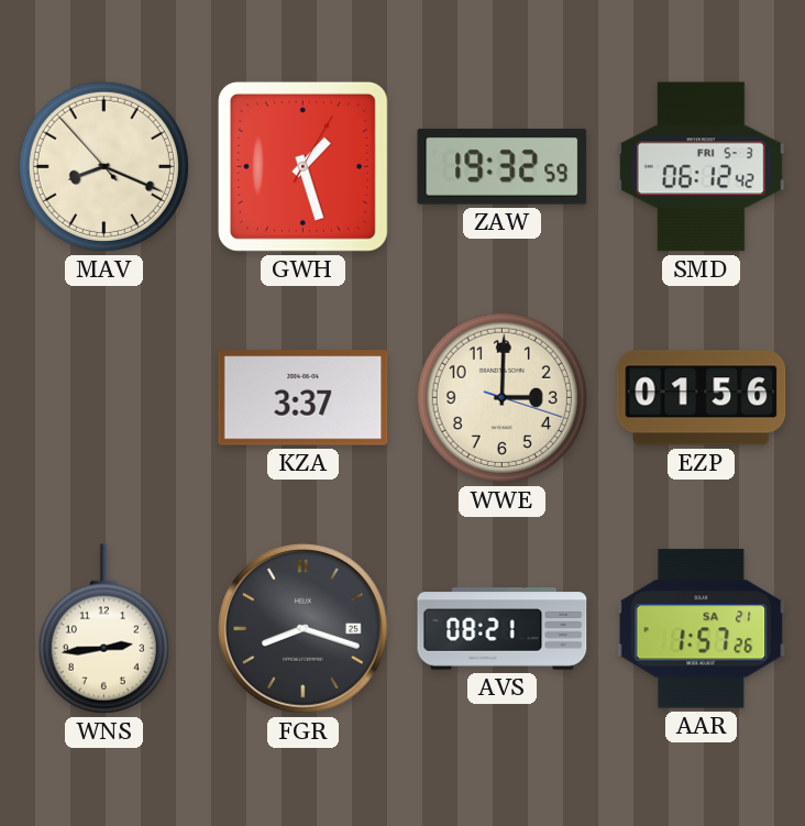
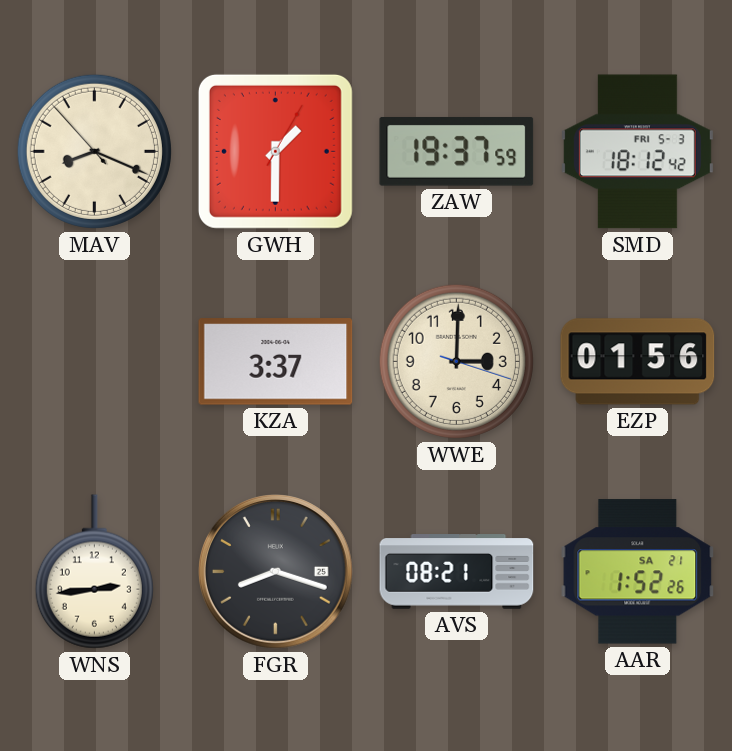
GWH: 1:27 -> 1:30
ZAW: 19:32 -> 19:37
SMD: 06:12 -> 18:12
AAR: 1:57 -> 1:52
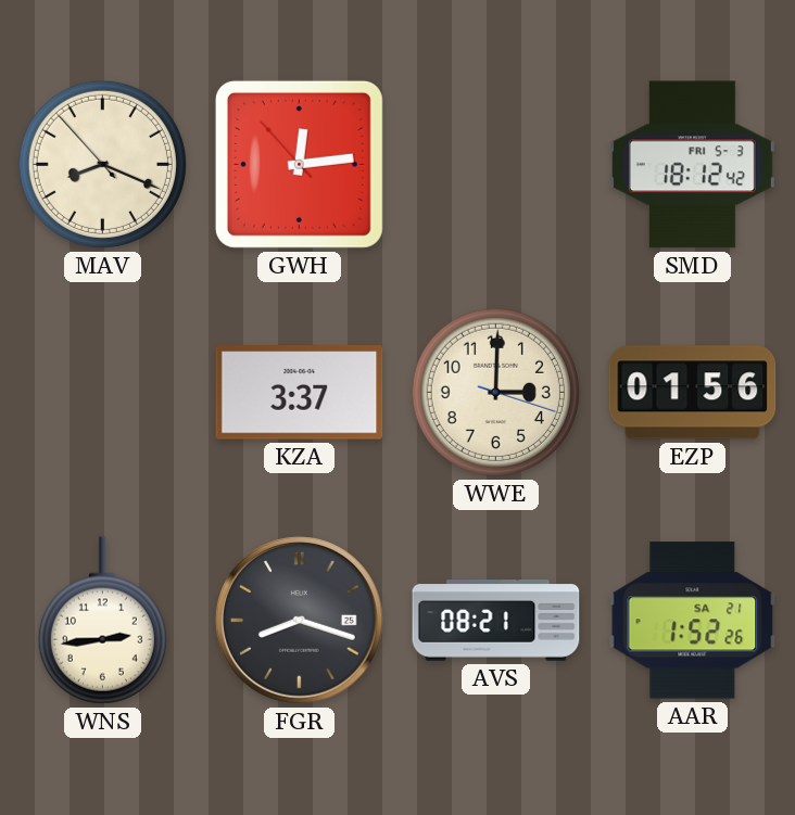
GWH: 1:30 -> 12:13
ZAW: 19:37 -> none
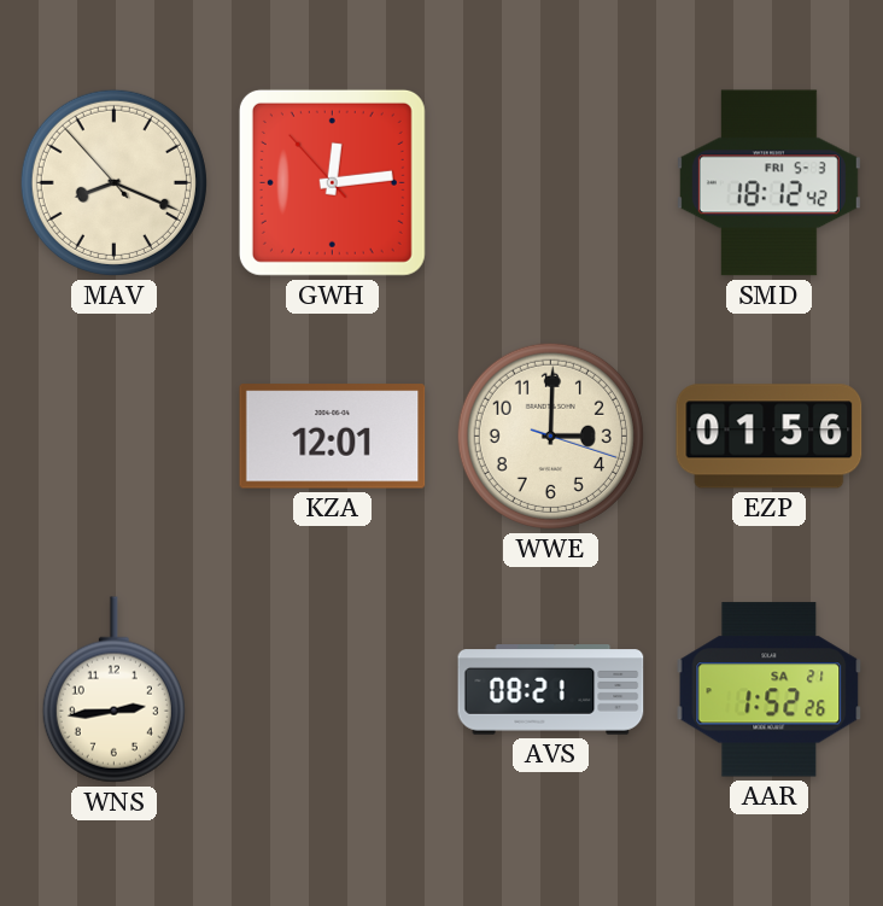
KZA: 3:37 -> 12:01
FGR: 8:18 -> none
